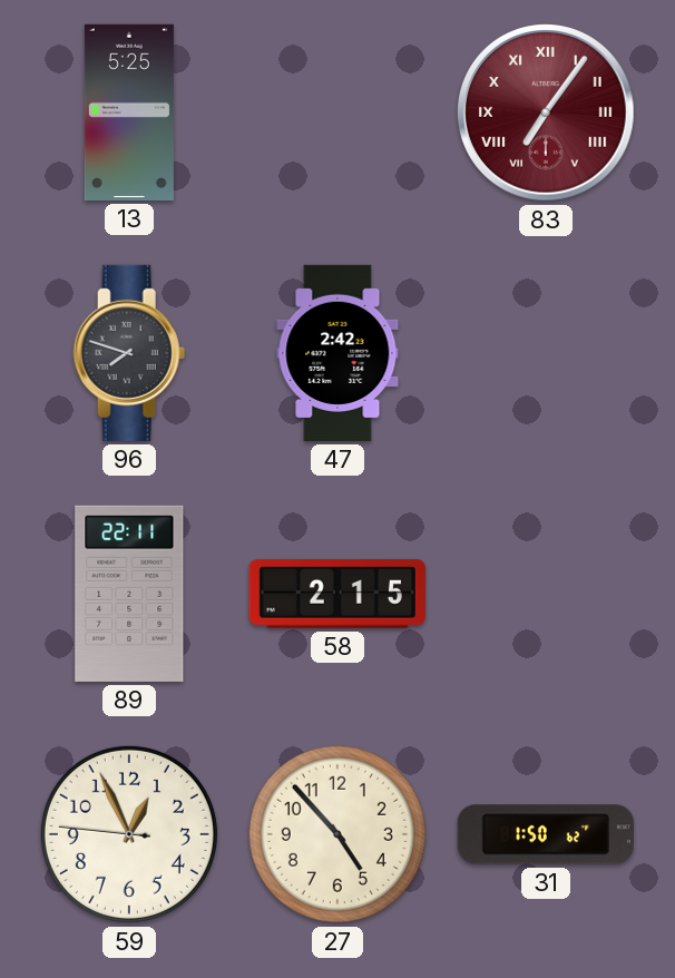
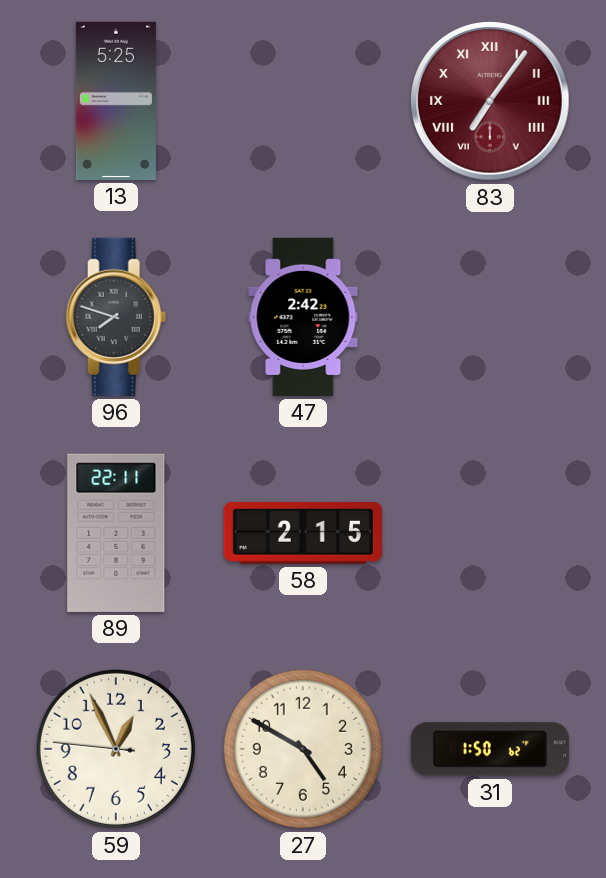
27: 4:53 -> 4:50
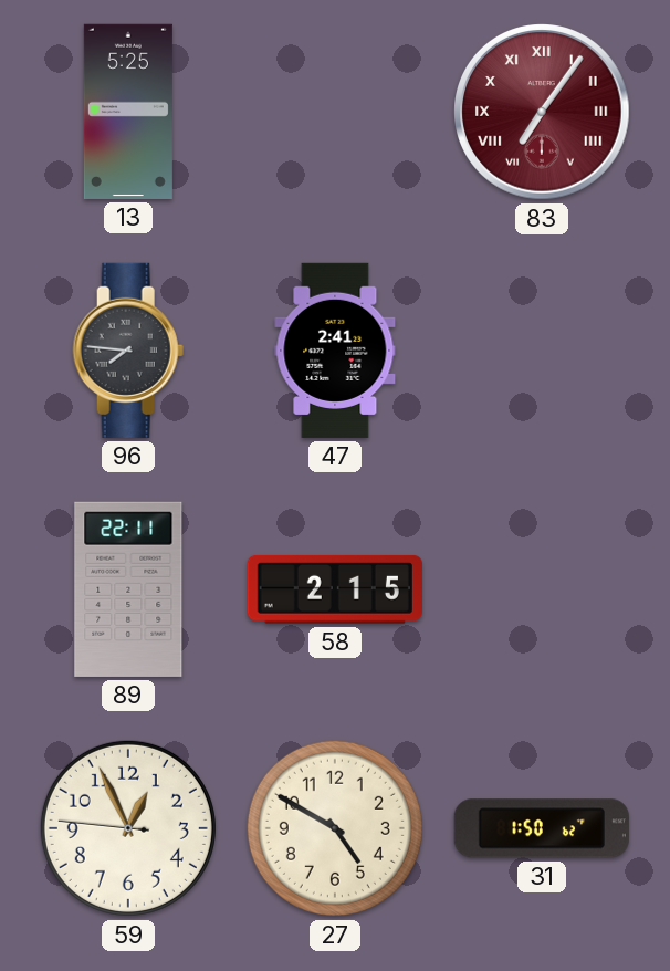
96: 7:48 -> 7:46
47: 2:42 -> 2:41
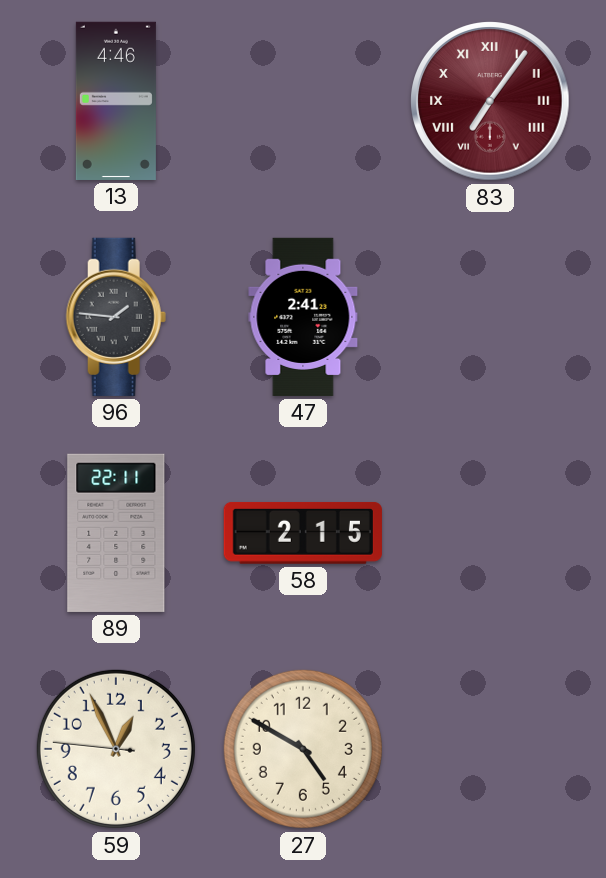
13: 5:25 -> 4:46
96: 7:46 -> 1:46
31: 1:50 -> none
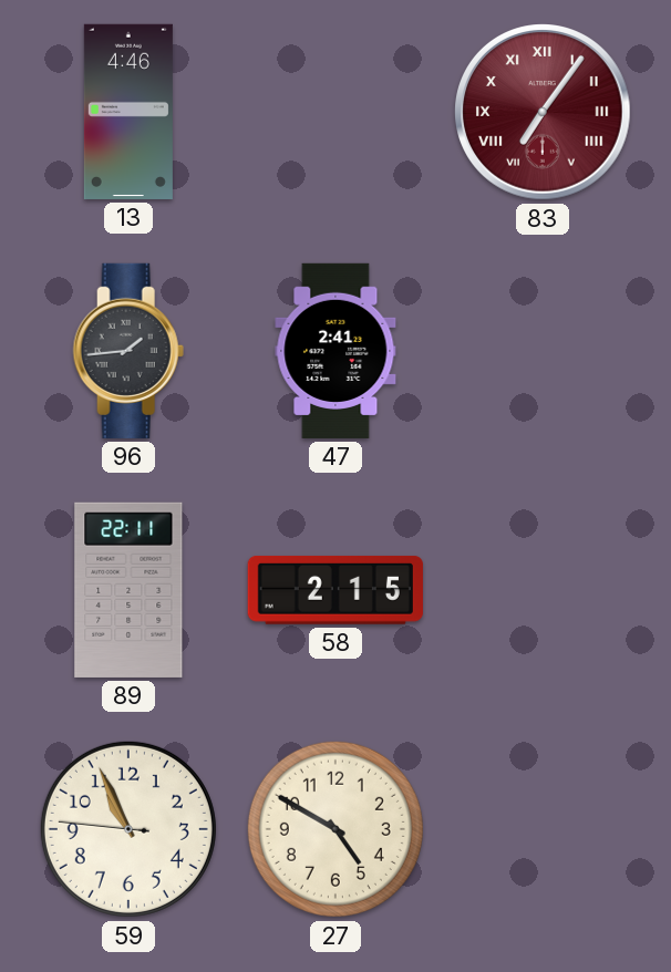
96: 1:46 -> 1:44
59: 12:55 -> 10:55
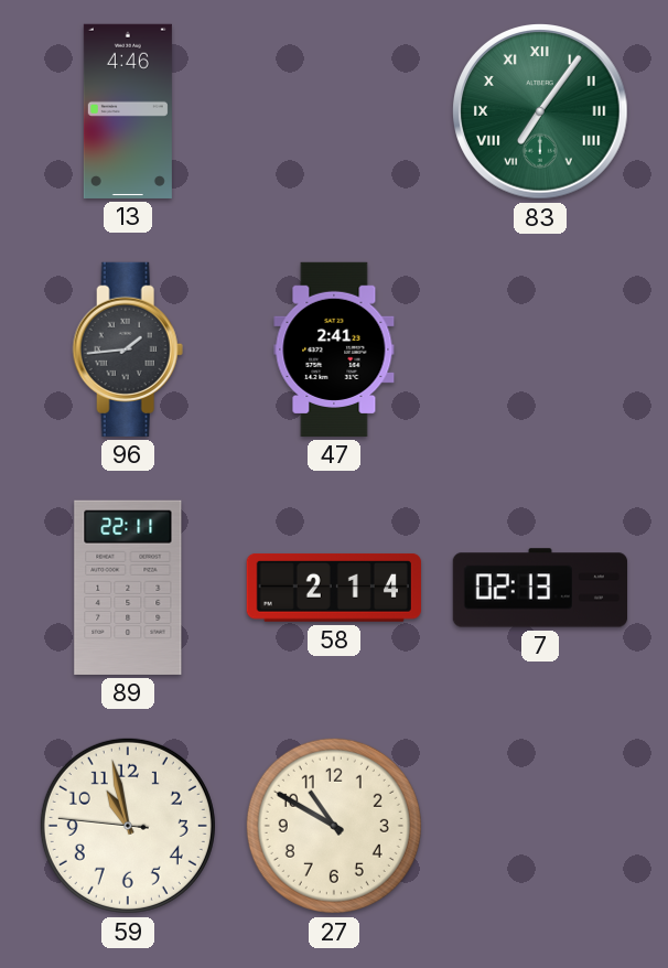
83 dial: burgundy -> green
58: 2:15 -> 2:14
7: none -> 02:13
59: 10:55 -> 10:57
27: 4:50 -> 10:50
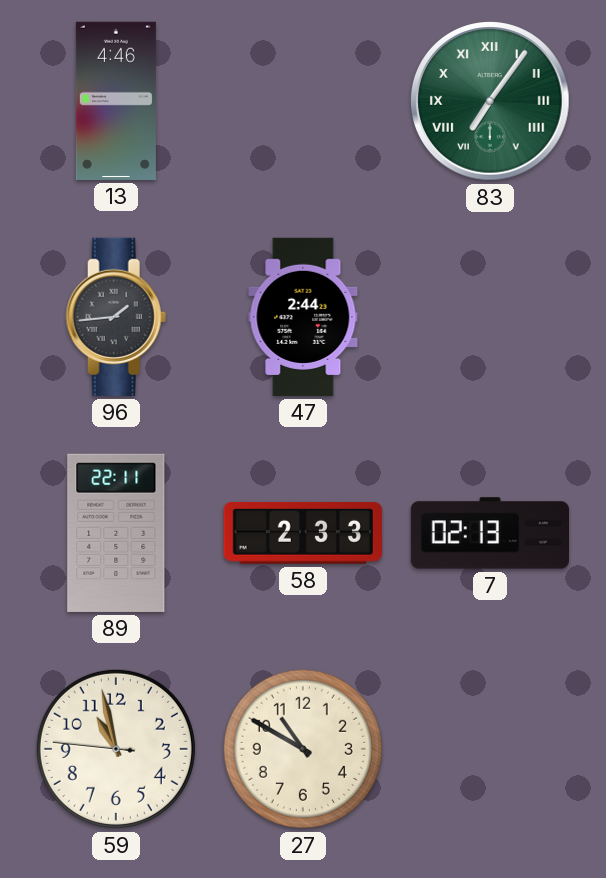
47: 2:41 -> 2:44
58: 2:14 -> 2:33
